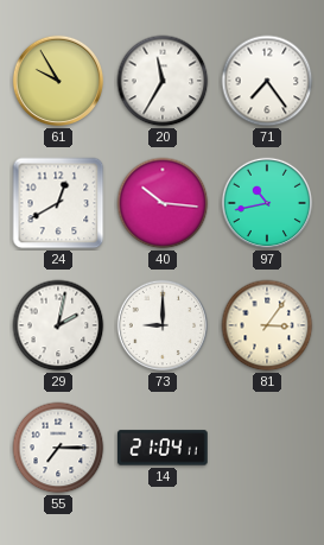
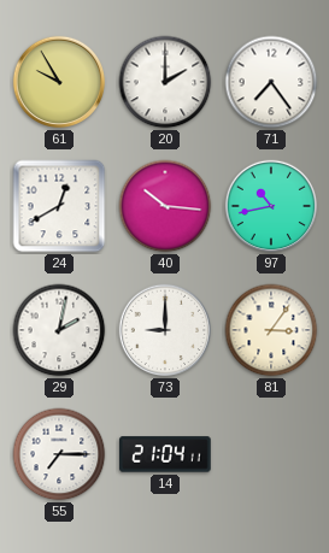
20: 11:35 -> 2:00
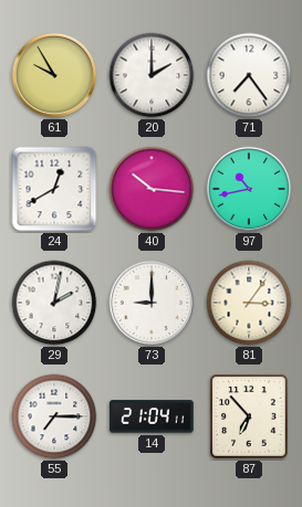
87: none -> 6:53
